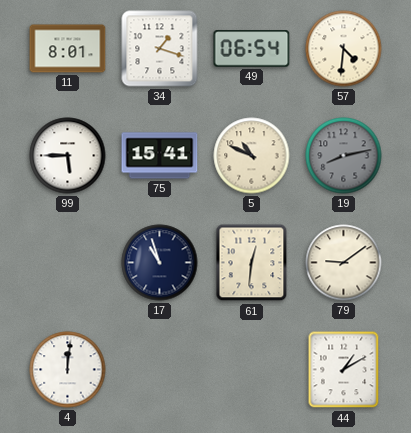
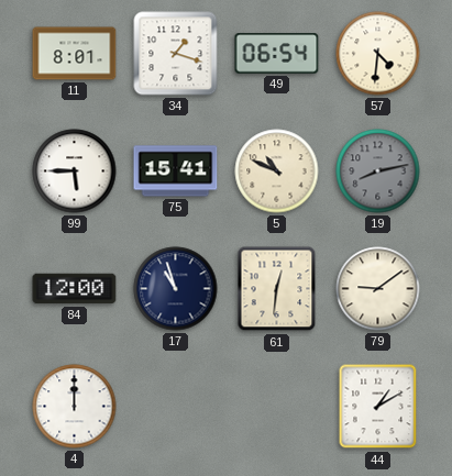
84: none -> 12:00
4: 12:01 -> 12:00
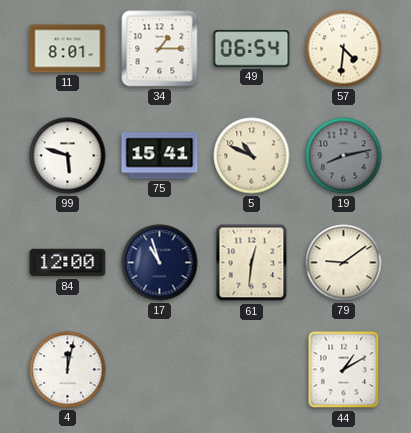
34: 1:18 -> 1:15
99: 5:45 -> 5:48
4: 12:00 -> 12:02
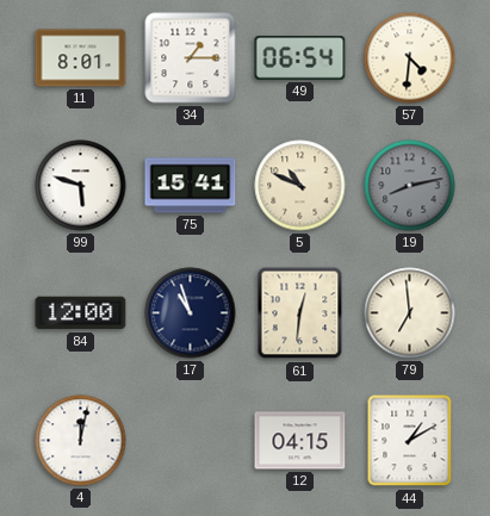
79: 9:09 -> 6:59
12: none -> 04:15
